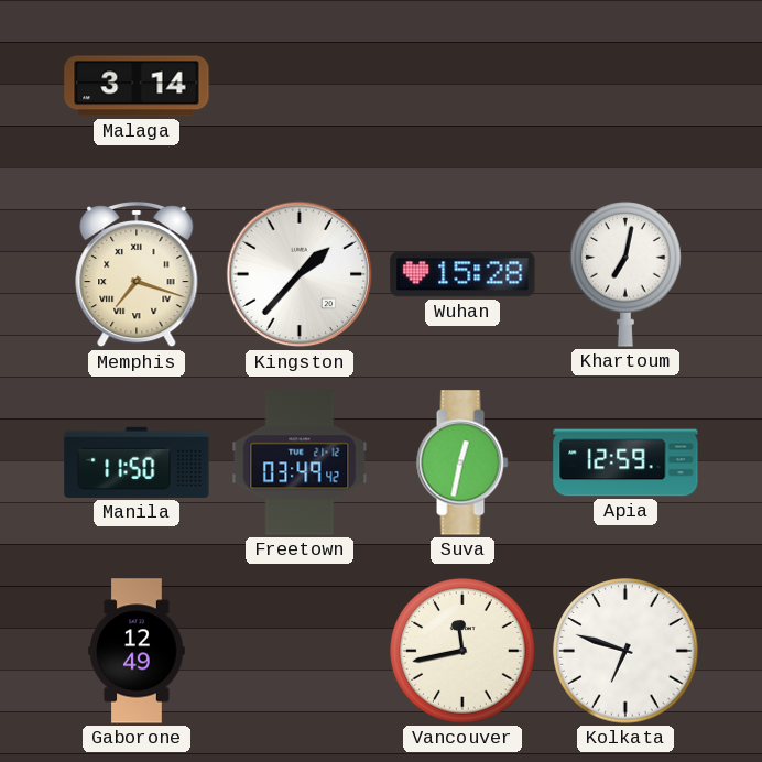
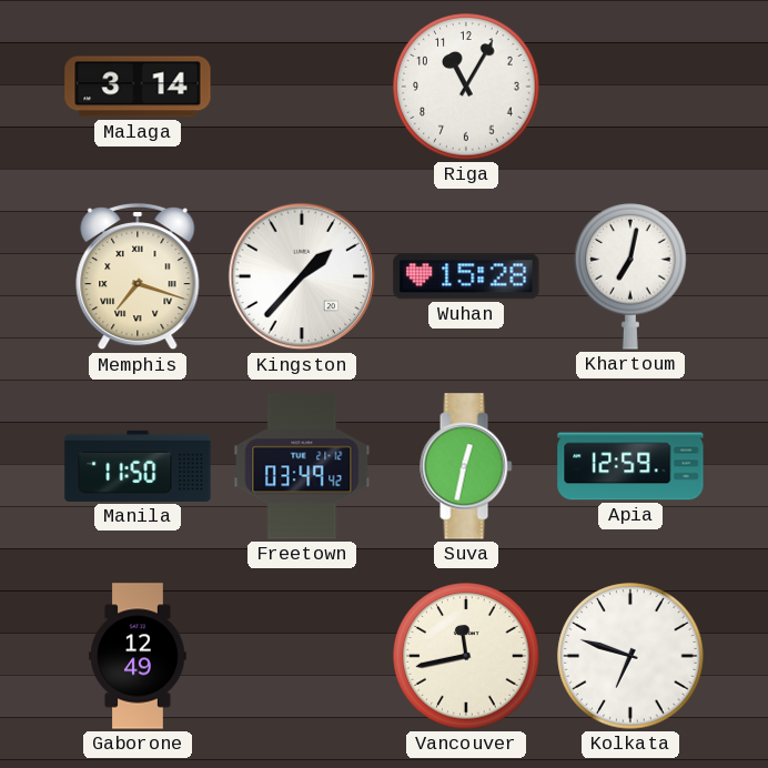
Riga: none -> 11:05
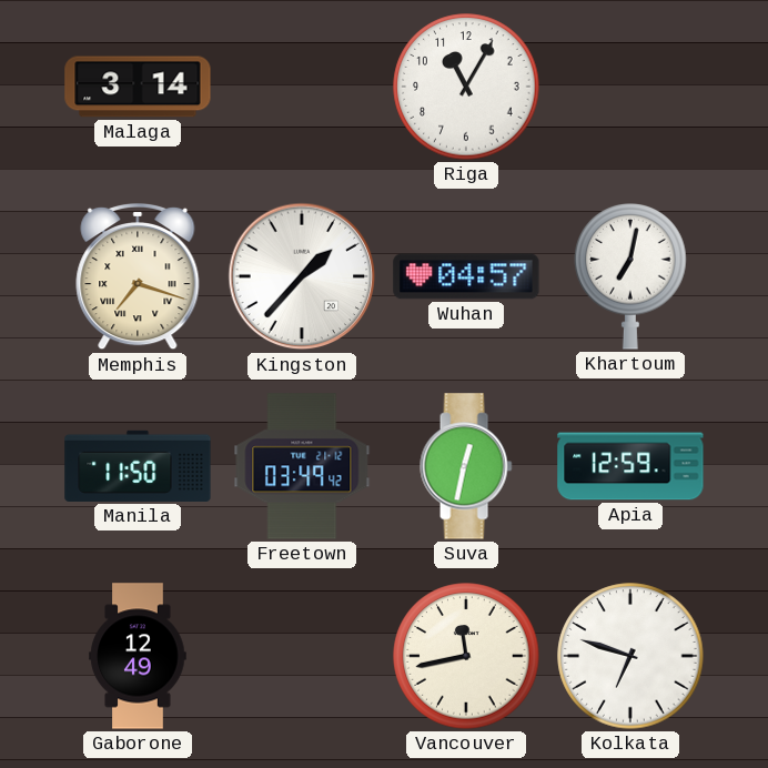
Wuhan: 15:28 -> 04:57
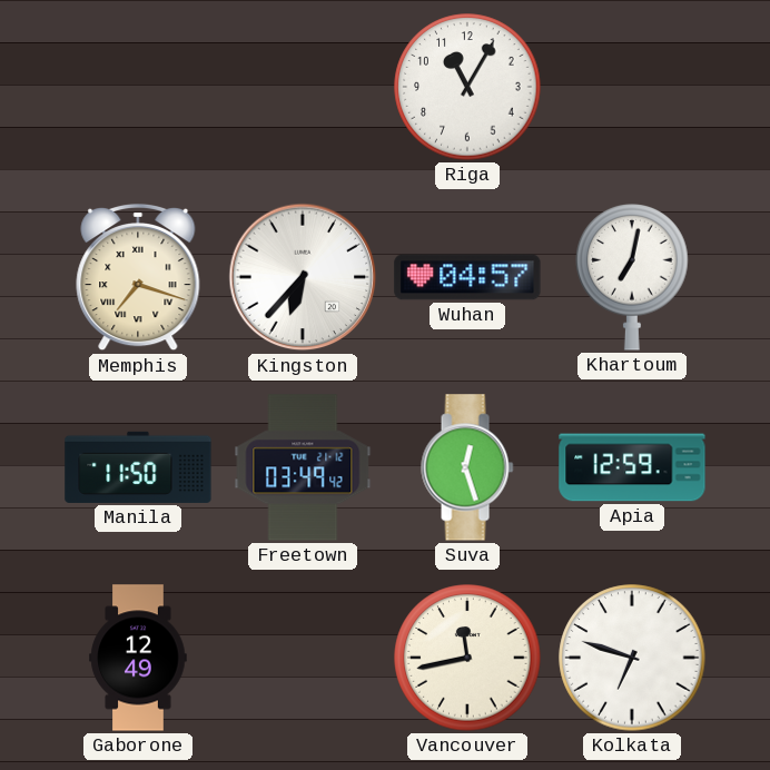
Malaga: 3:14 -> none
Kingston: 1:37 -> 6:37
Suva: 12:32 -> 12:27
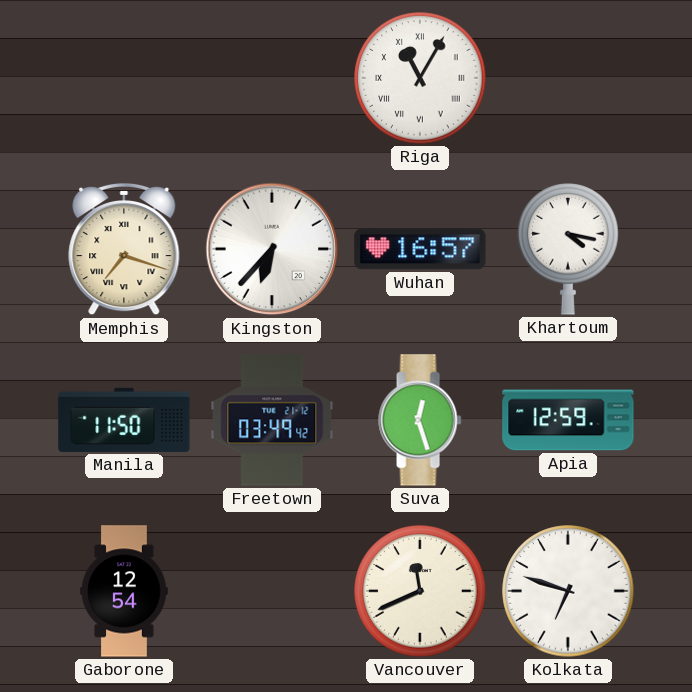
Riga numerals: Arabic -> Roman
Wuhan: 04:57 -> 16:57
Khartoum: 7:02 -> 4:17
Gaborone: 12:49 -> 12:54
Vancouver: 11:43 -> 11:41
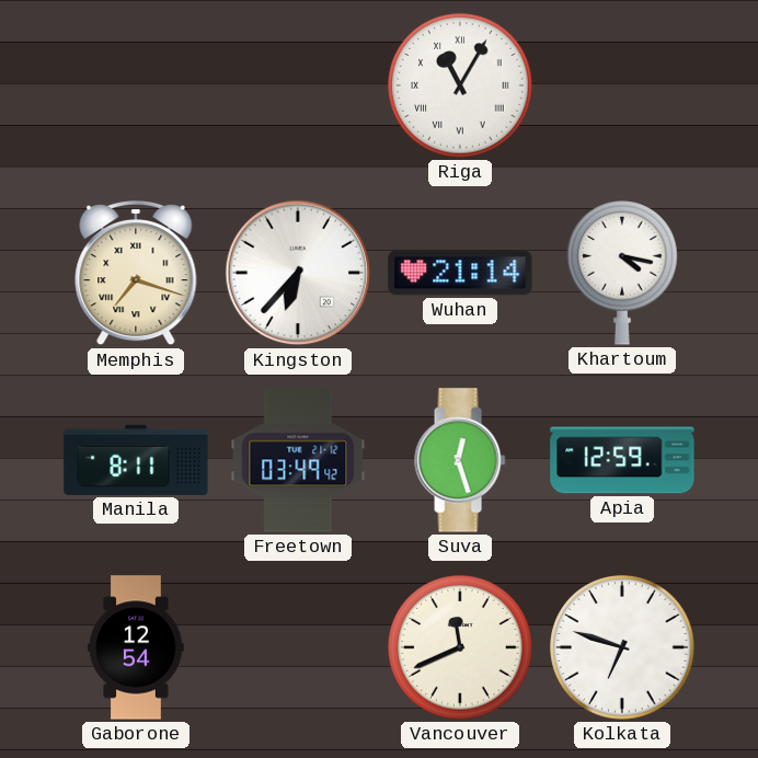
Wuhan: 16:57 -> 21:14
Manila: 11:50 -> 8:11
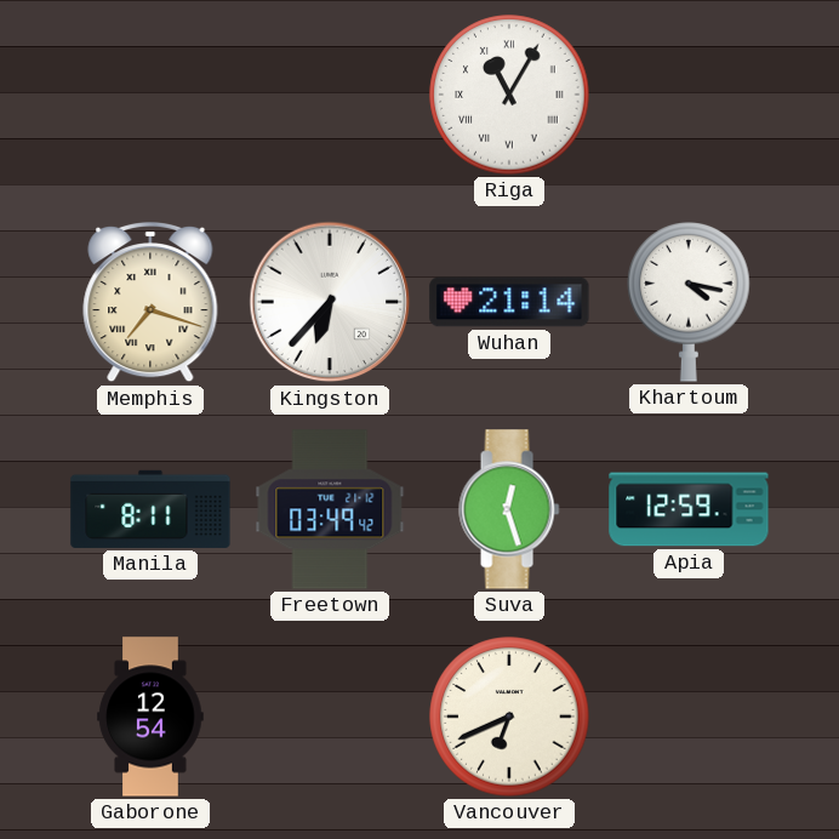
Vancouver: 11:41 -> 6:41
Kolkata: 6:48 -> none
